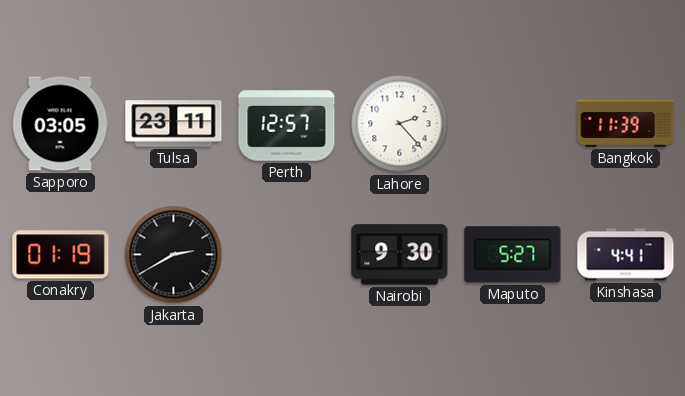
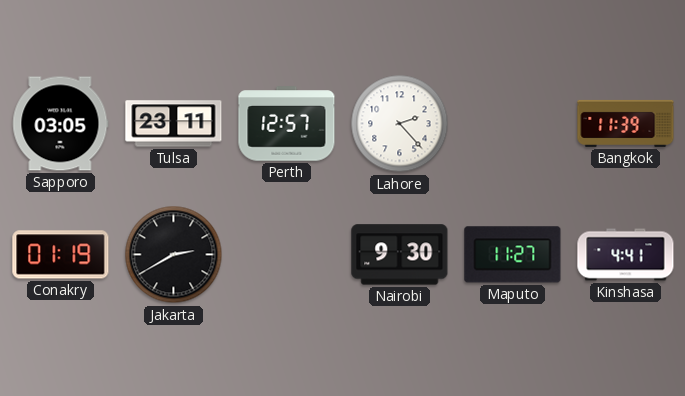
Maputo: 5:27 -> 11:27
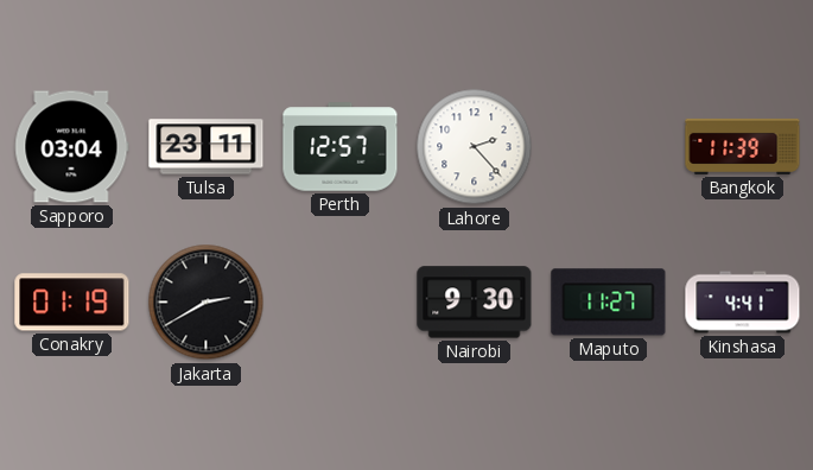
Sapporo: 03:05 -> 03:04
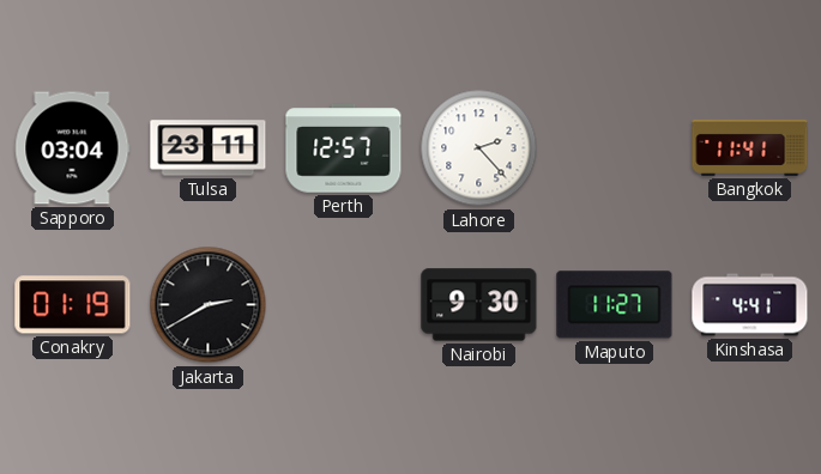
Bangkok: 11:39 -> 11:41
